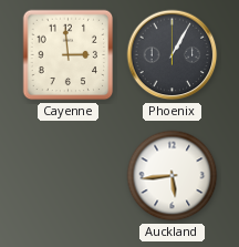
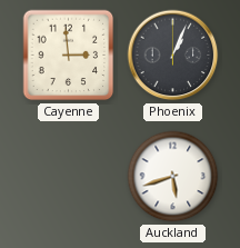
Phoenix: 1:05 -> 1:04
Auckland: 5:44 -> 5:42
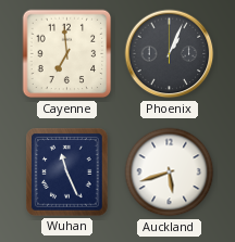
Cayenne: 2:59 -> 6:59
Wuhan: none -> 11:26
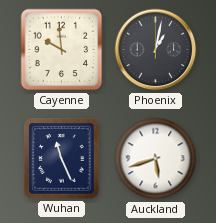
Cayenne: 6:59 -> 9:59
Phoenix: 1:04 -> 1:02
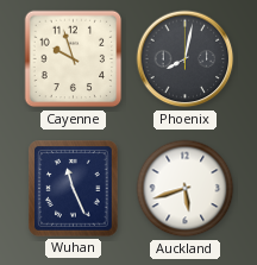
Cayenne: 9:59 -> 9:57
Phoenix: 1:02 -> 8:02
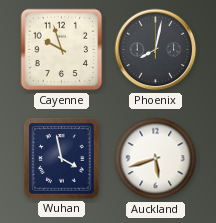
Wuhan: 11:26 -> 3:58
